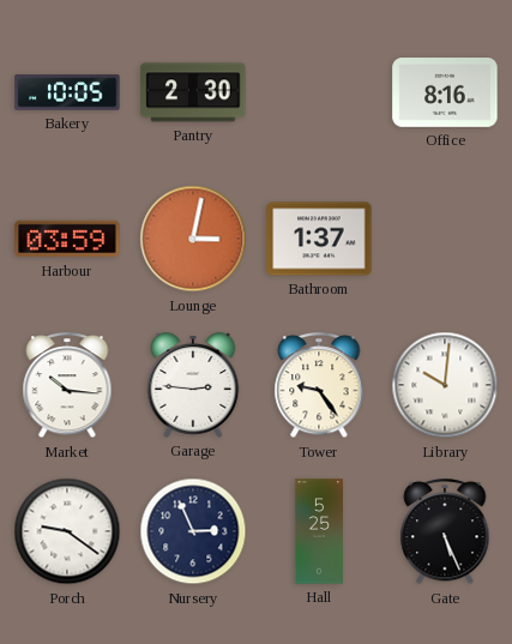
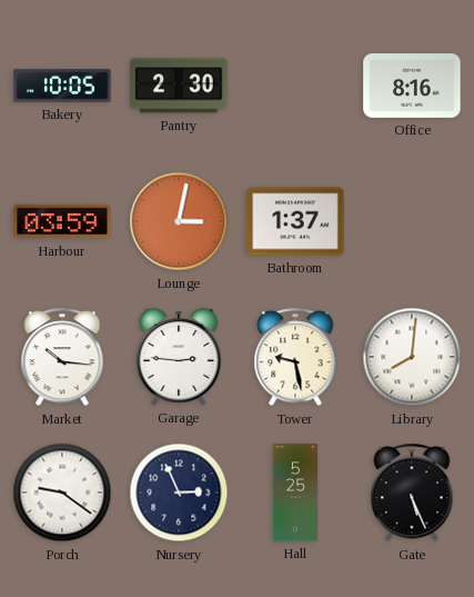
Tower: 9:24 -> 9:28
Library: 10:01 -> 8:01
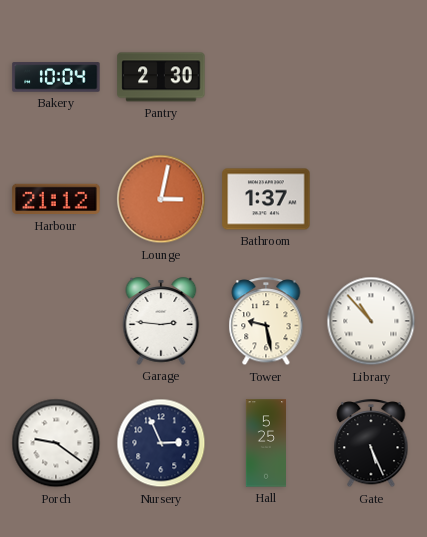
Bakery: 10:05 -> 10:04
Office: 8:16 -> none
Harbour: 03:59 -> 21:12
Market: 10:16 -> none
Library: 8:01 -> 10:53
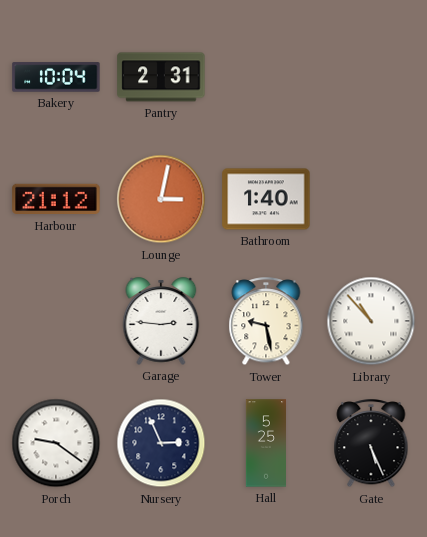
Pantry: 2:30 -> 2:31
Bathroom: 1:37 -> 1:40
